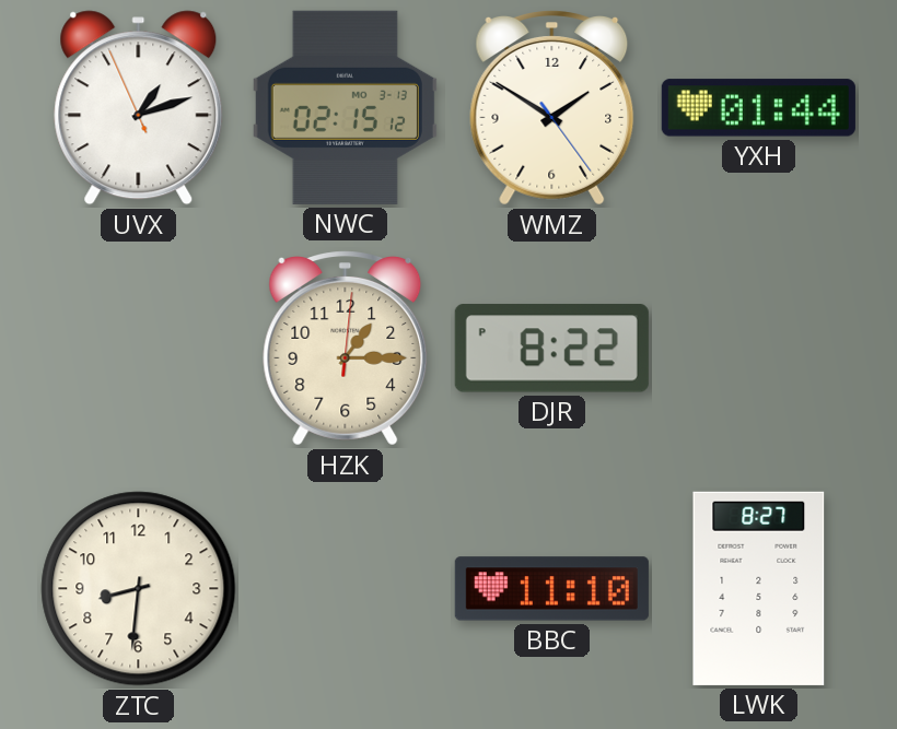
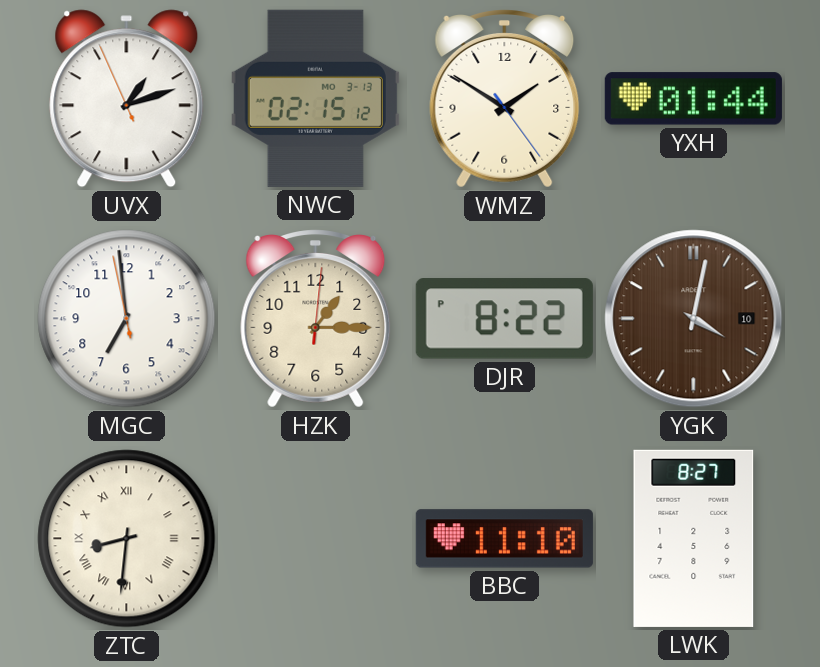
MGC: none -> 6:58
YGK: none -> 4:02
ZTC numerals: Arabic -> Roman
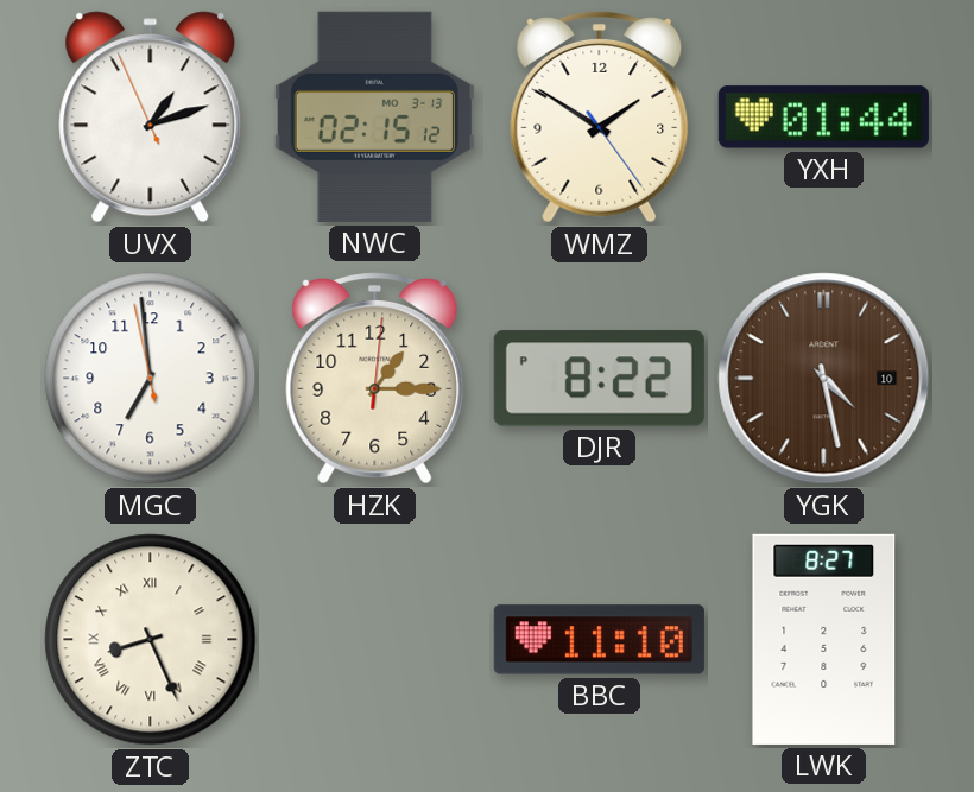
YGK: 4:02 -> 4:28
ZTC: 8:31 -> 8:26
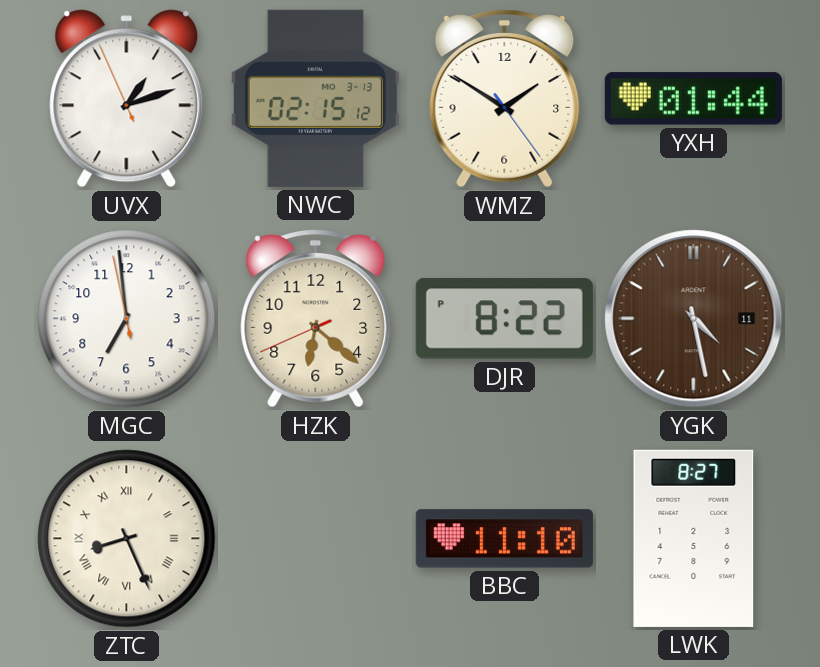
HZK: 1:15 -> 6:21
YGK date: 10 -> 11
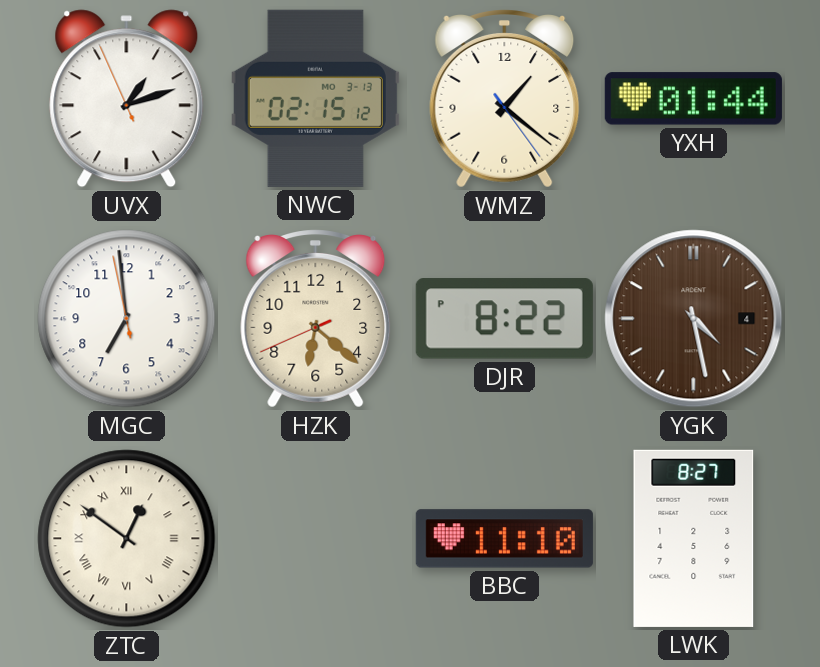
WMZ: 1:50 -> 1:21
YGK date: 11 -> 4
ZTC: 8:26 -> 12:51
